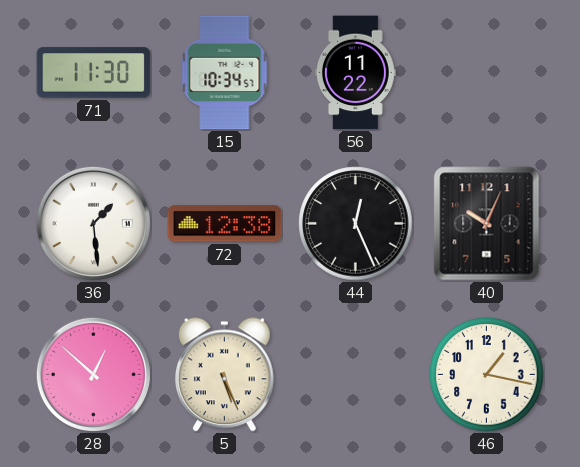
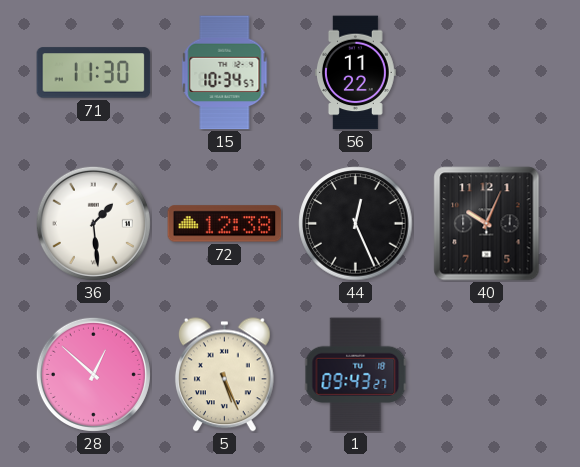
1: none -> 09:43
46: 1:17 -> none
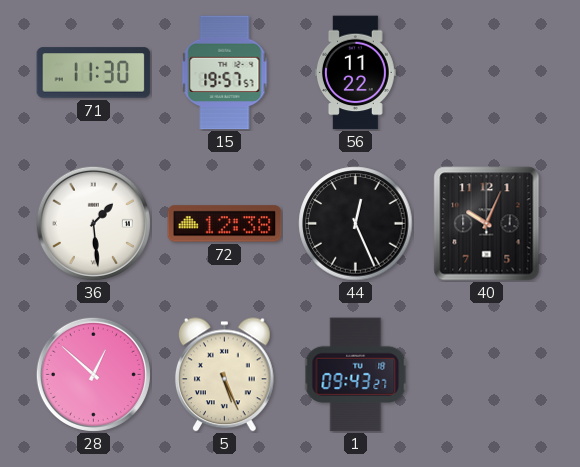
15: 10:34 -> 19:57
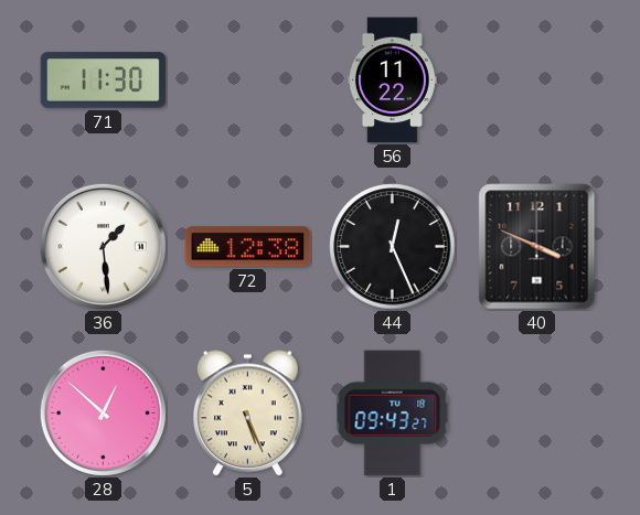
15: 19:57 -> none
40: 10:04 -> 3:49
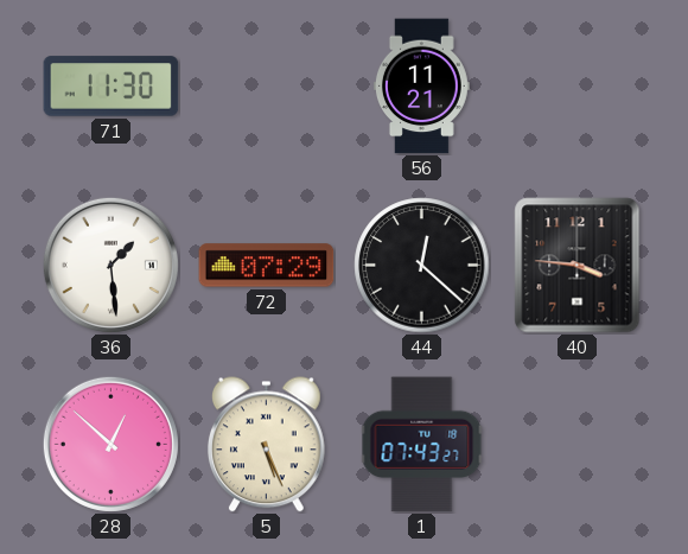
56: 11:22 -> 11:21
72: 12:38 -> 07:29
44: 12:26 -> 12:22
40: 3:49 -> 3:46
1: 09:43 -> 07:43
